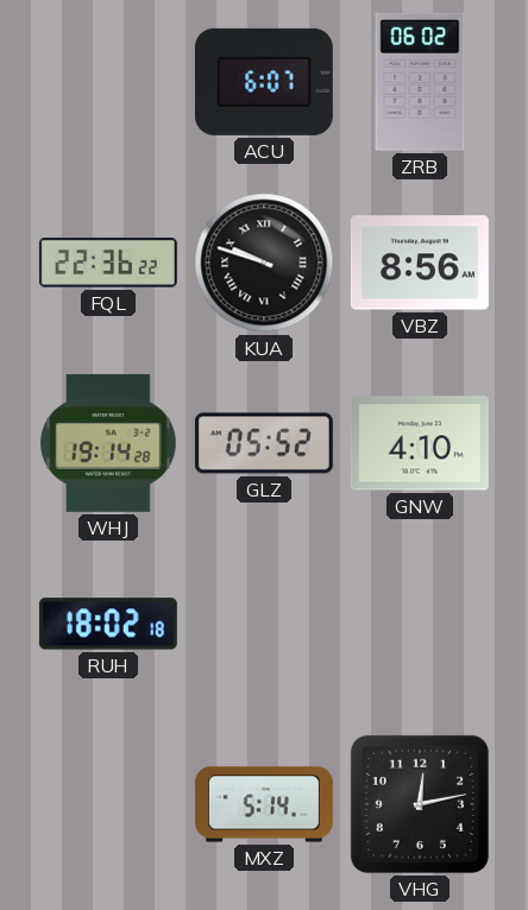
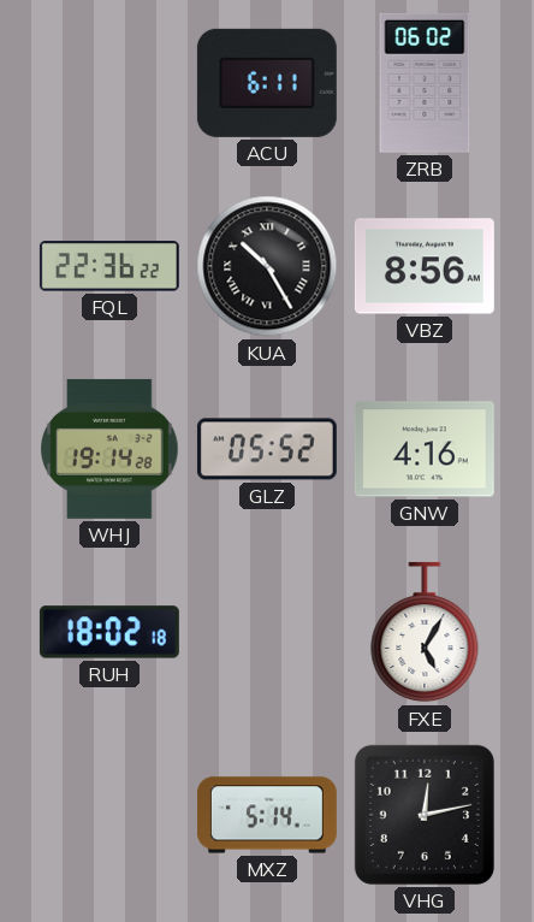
ACU: 6:07 -> 6:11
KUA: 9:48 -> 10:25
GNW: 4:10 -> 4:16
FXE: none -> 5:05
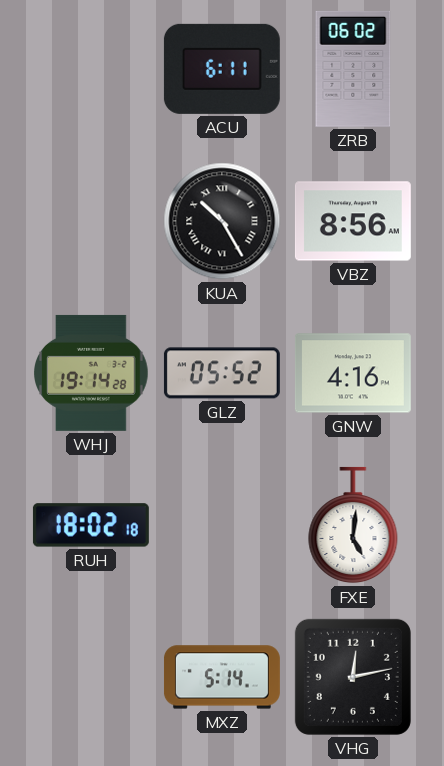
FQL: 22:36 -> none
FXE: 5:05 -> 5:01
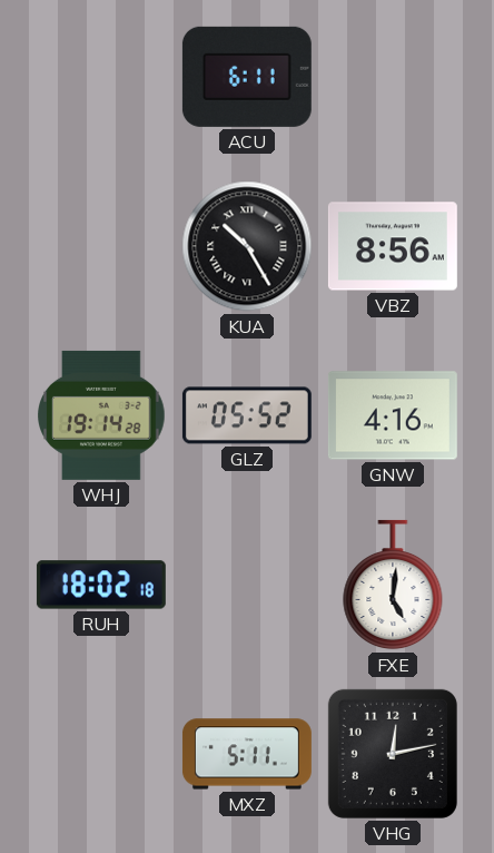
ZRB: 06:02 -> none
MXZ: 5:14 -> 5:11
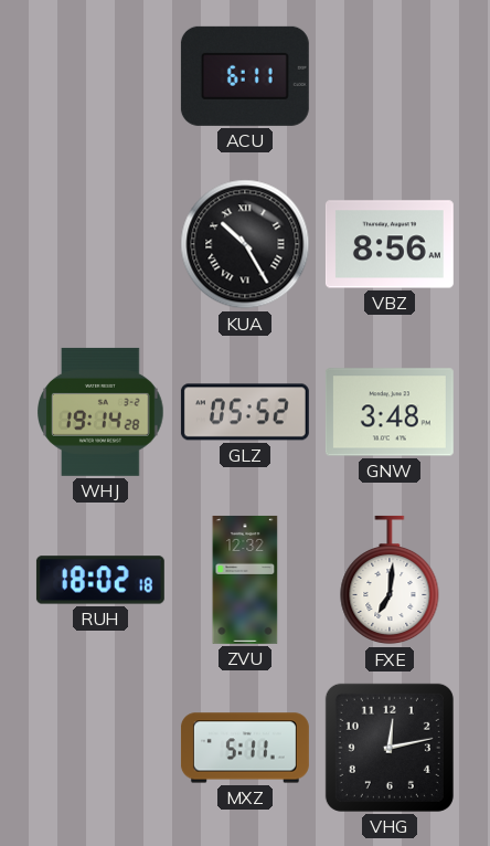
GNW: 4:16 -> 3:48
ZVU: none -> 12:32
FXE: 5:01 -> 7:01
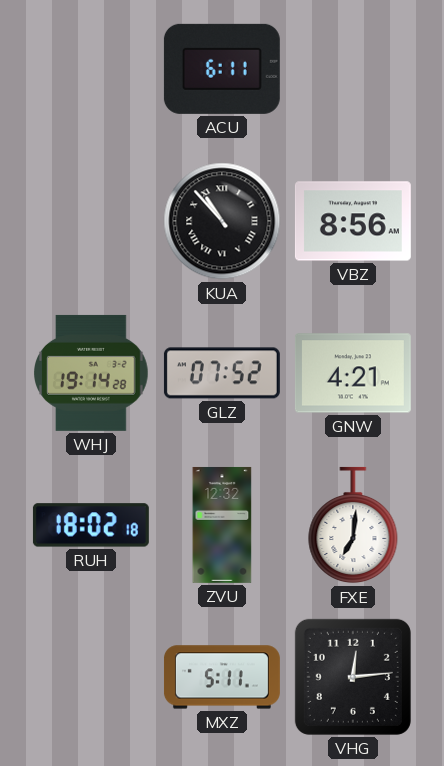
KUA: 10:25 -> 10:53
GLZ: 05:52 -> 07:52
GNW: 3:48 -> 4:21
VHG: 12:13 -> 12:14
